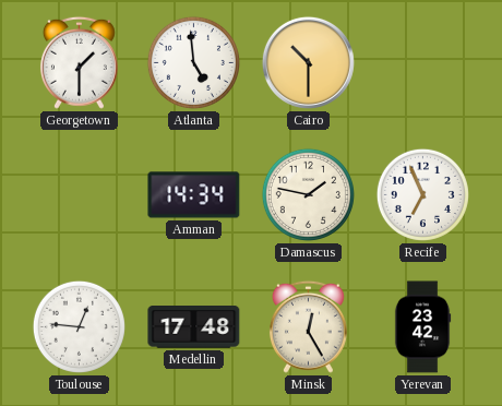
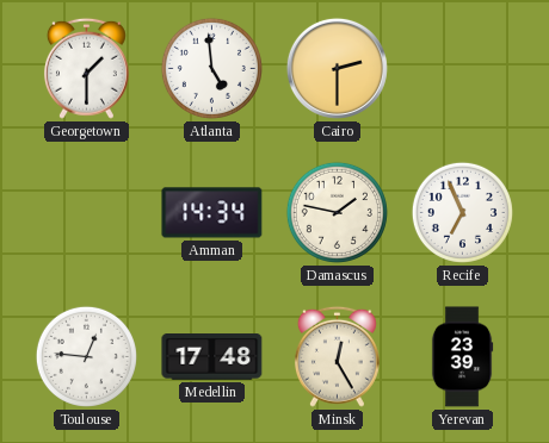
Cairo: 10:30 -> 2:30
Yerevan: 23:42 -> 23:39
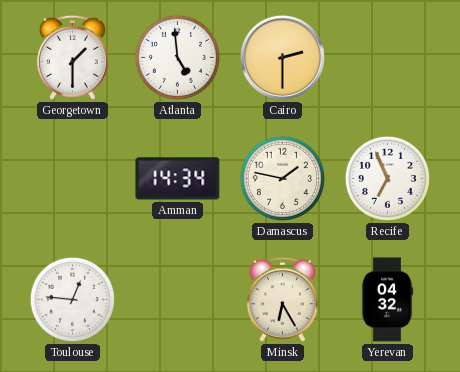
Medellin: 17:48 -> none
Minsk: 12:25 -> 6:25
Yerevan: 23:39 -> 04:32
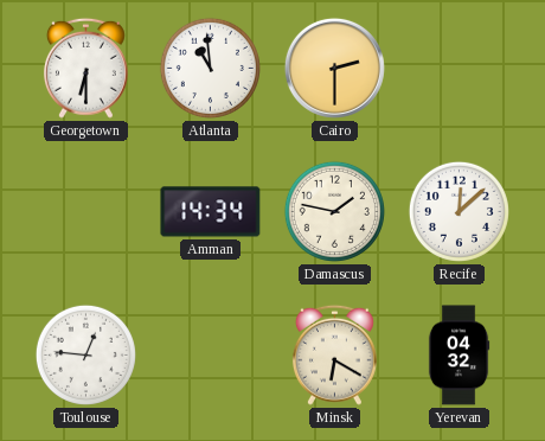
Georgetown: 1:30 -> 6:30
Atlanta: 4:59 -> 10:59
Recife: 6:56 -> 12:08
Minsk: 6:25 -> 6:20
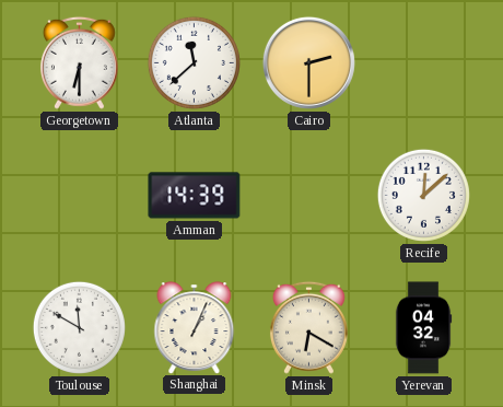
Atlanta: 10:59 -> 11:38
Amman: 14:34 -> 14:39
Damascus: 1:47 -> none
Toulouse: 12:46 -> 11:50
Shanghai: none -> 1:04
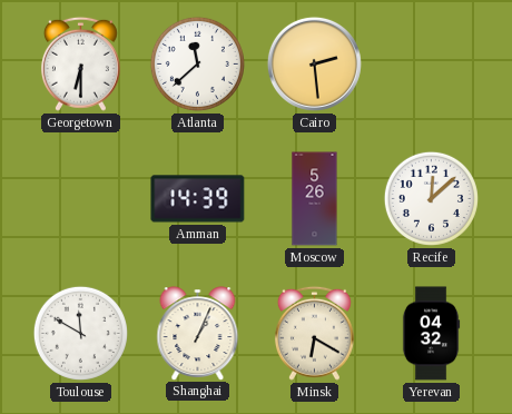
Cairo: 2:30 -> 2:29
Moscow: none -> 5:26
